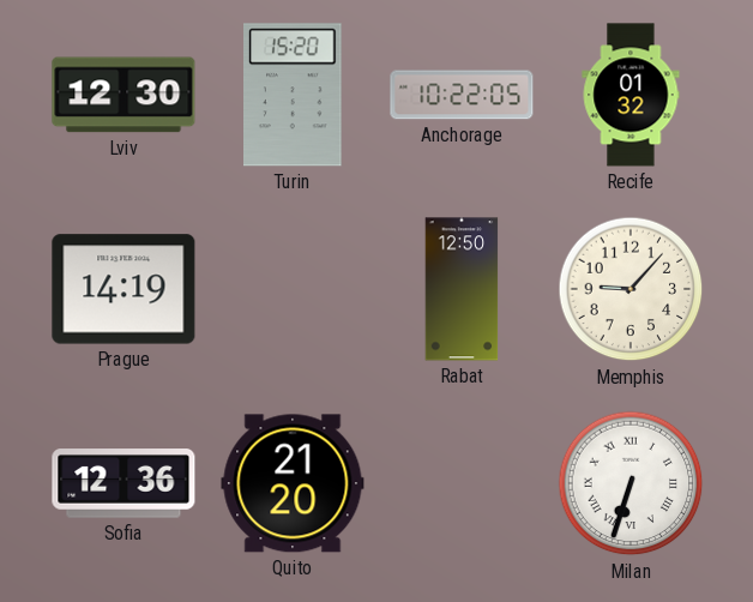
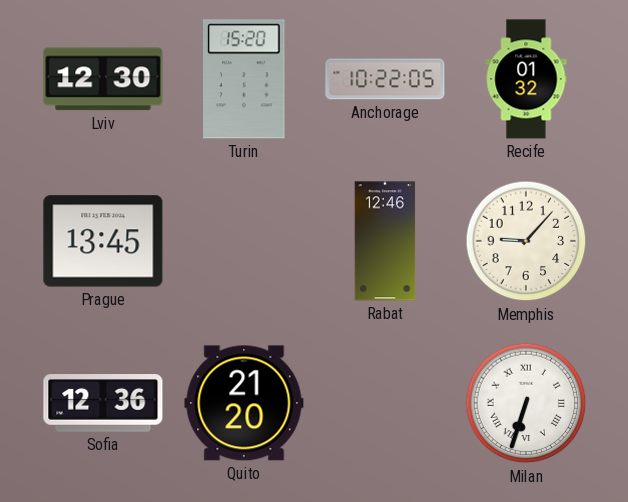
Prague: 14:19 -> 13:45
Rabat: 12:50 -> 12:46
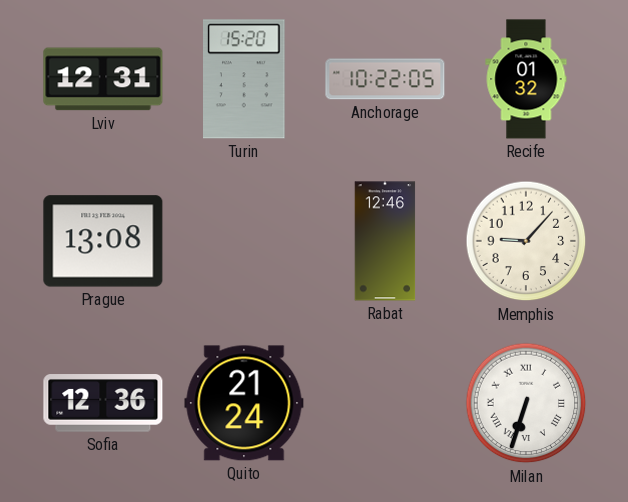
Lviv: 12:30 -> 12:31
Prague: 13:45 -> 13:08
Quito: 21:20 -> 21:24
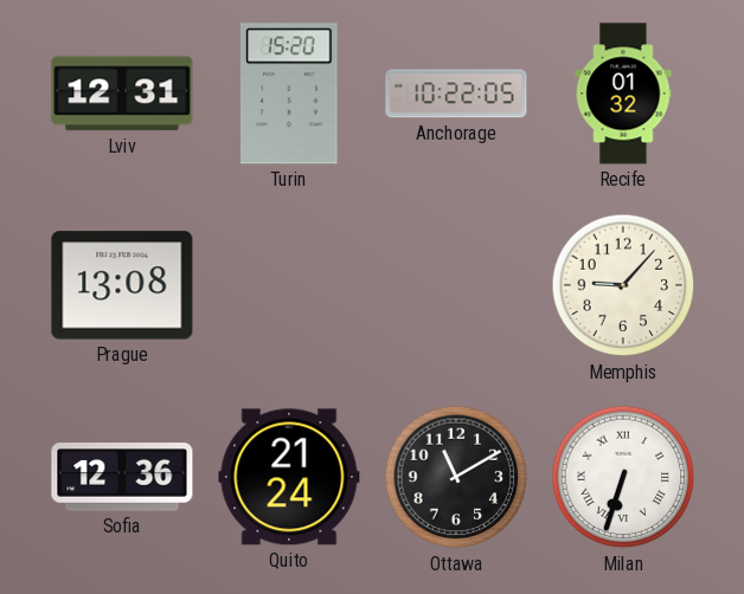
Rabat: 12:46 -> none
Ottawa: none -> 11:10
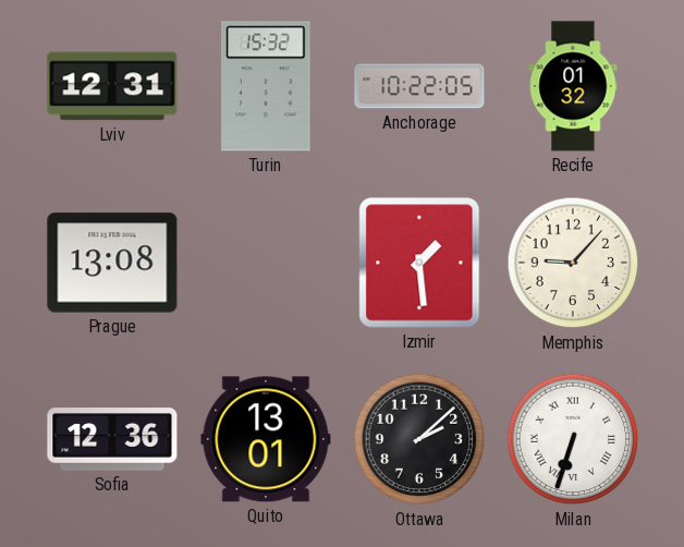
Turin: 15:20 -> 15:32
Izmir: none -> 1:29
Quito: 21:24 -> 13:01
Ottawa: 11:10 -> 2:08
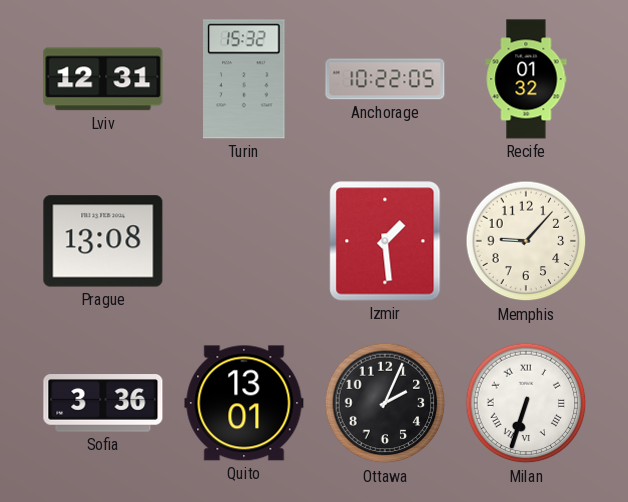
Sofia: 12:36 -> 3:36
Ottawa: 2:08 -> 2:04
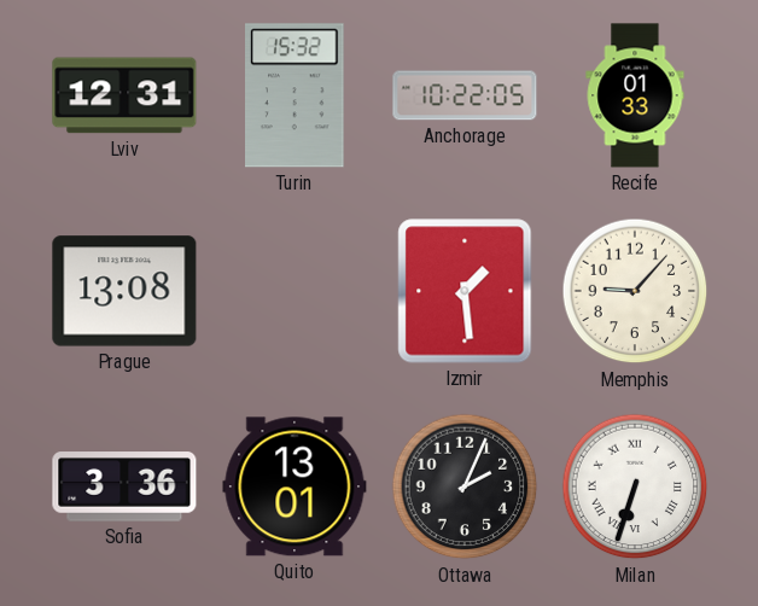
Recife: 01:32 -> 01:33
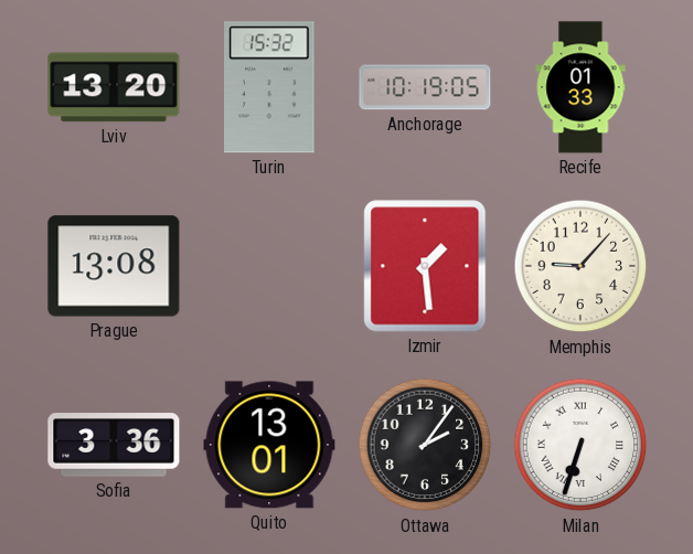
Lviv: 12:31 -> 13:20
Anchorage: 10:22 -> 10:19
Ottawa: 2:04 -> 2:06
